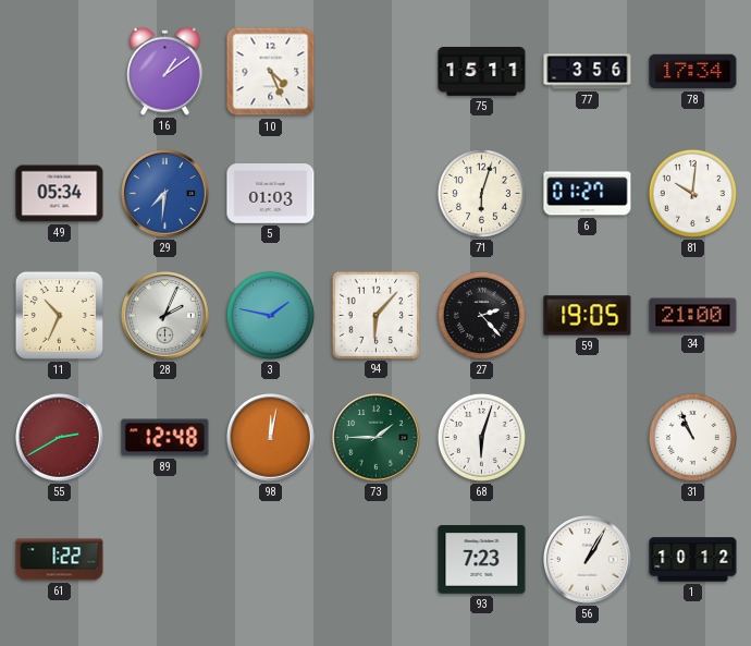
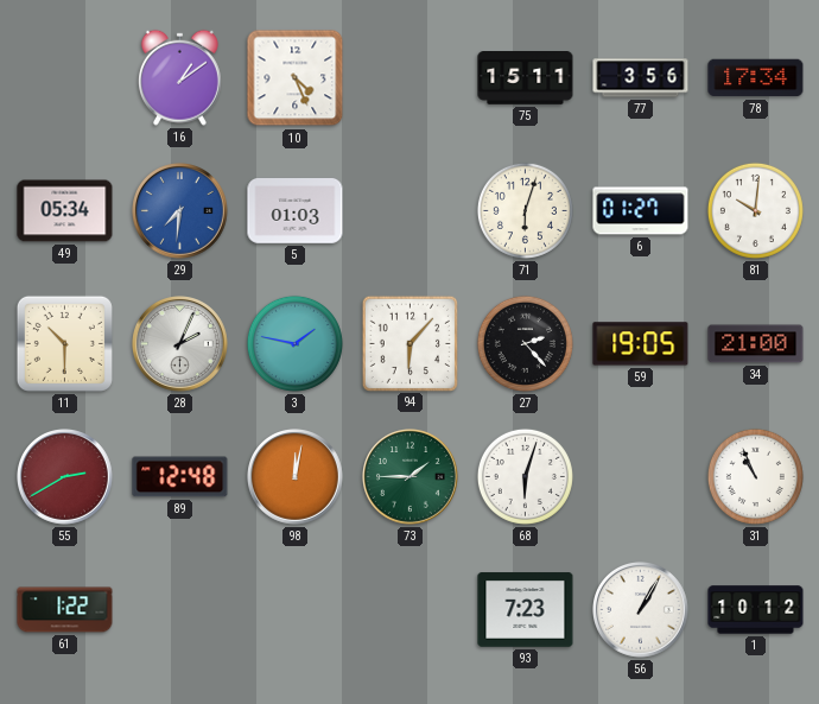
11: 10:34 -> 10:30
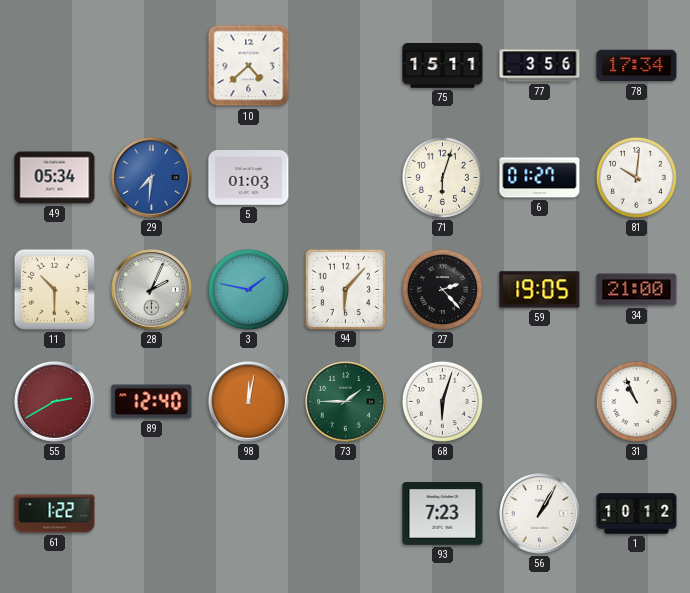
16: 1:09 -> none
10: 4:26 -> 4:38
89: 12:48 -> 12:40
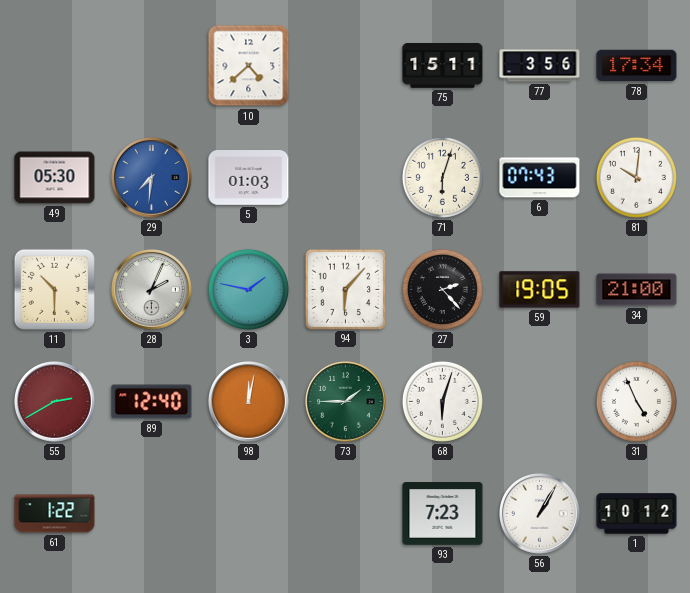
49: 05:34 -> 05:30
6: 01:27 -> 07:43
31: 10:56 -> 4:56
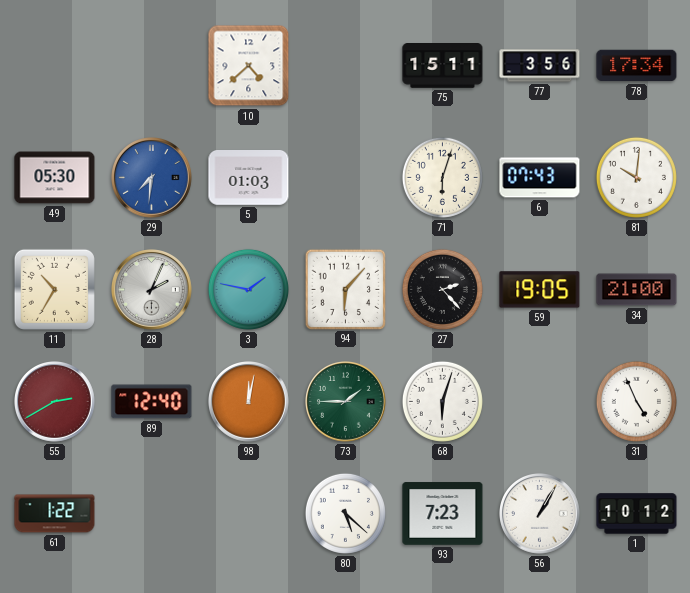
11: 10:30 -> 10:35
80: none -> 5:22
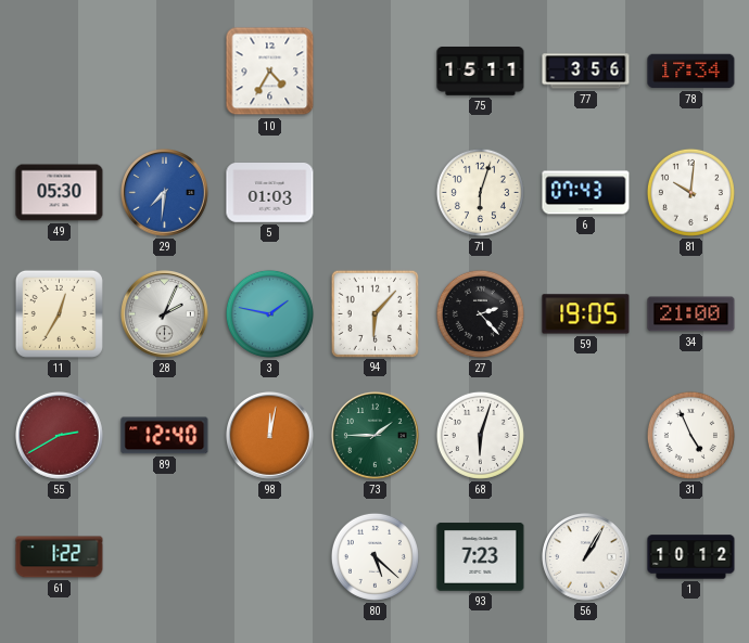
10: 4:38 -> 4:35
11: 10:35 -> 12:35
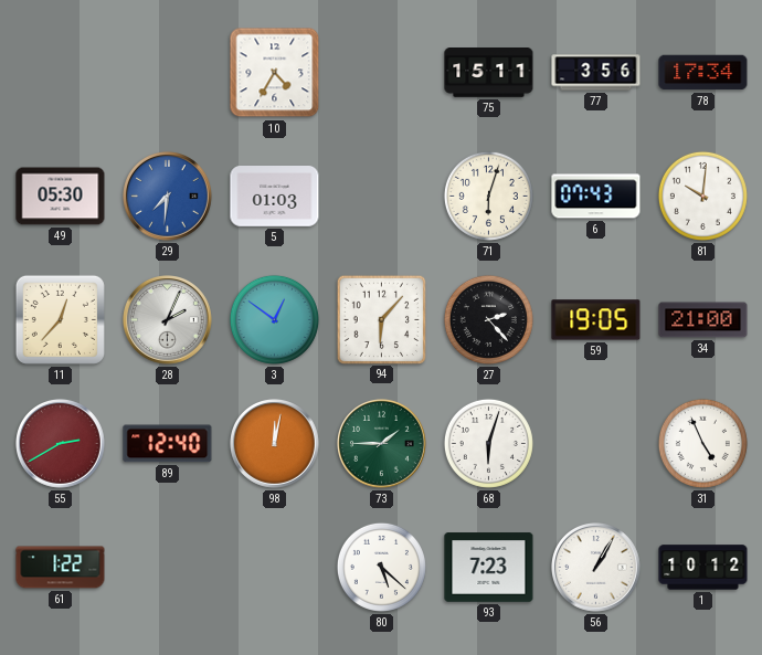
11: 12:35 -> 12:37
3: 1:47 -> 12:51
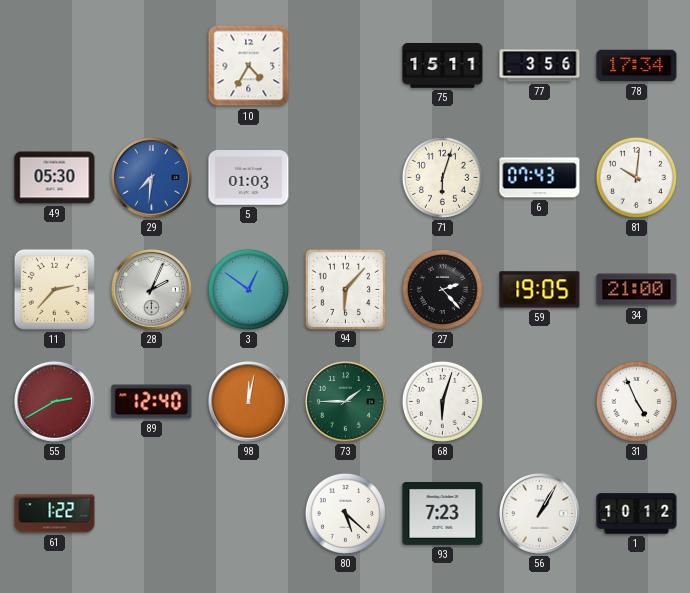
11: 12:37 -> 2:37
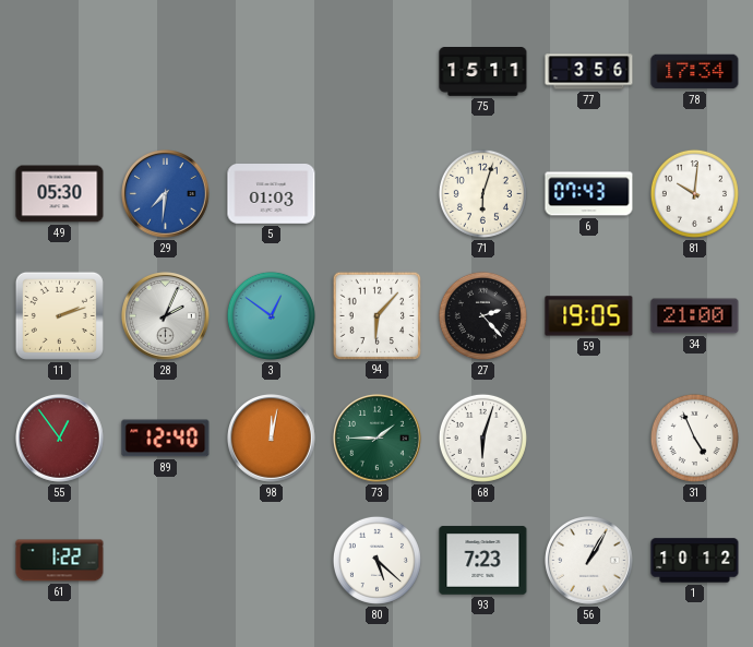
10: 4:35 -> none
11: 2:37 -> 2:12
55: 2:40 -> 12:54
